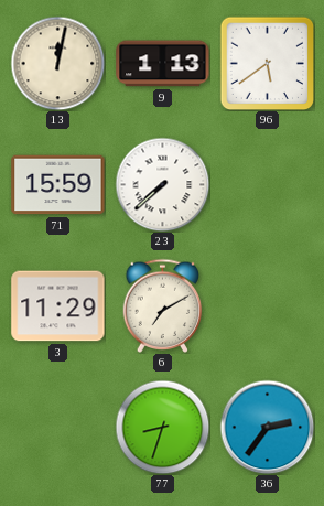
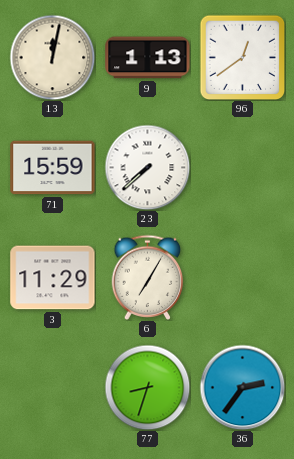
96: 5:39 -> 12:39
6: 7:10 -> 7:05
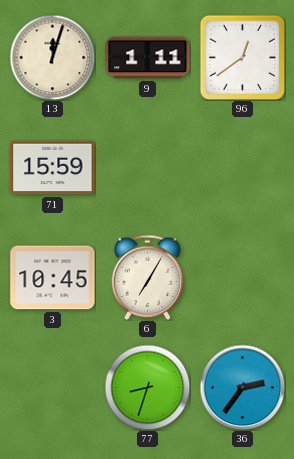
13: 12:02 -> 12:03
9: 1:13 -> 1:11
23: 7:38 -> none
3: 11:29 -> 10:45
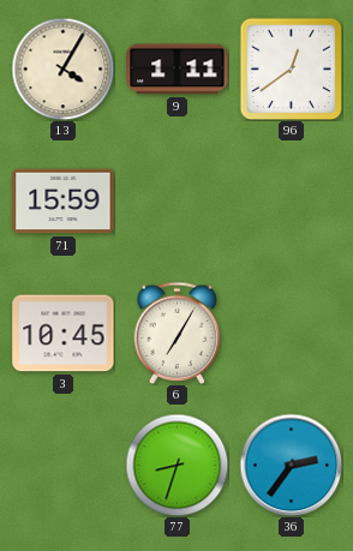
13: 12:03 -> 4:05
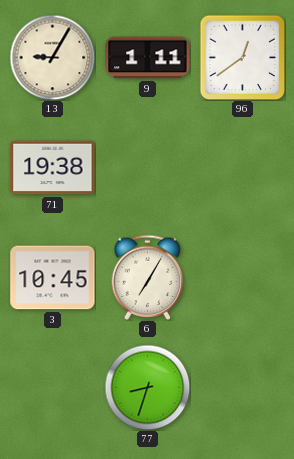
13: 4:05 -> 9:05
71: 15:59 -> 19:38
36: 2:36 -> none
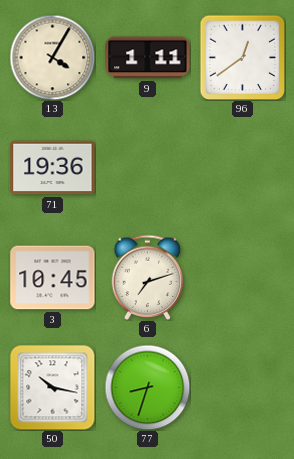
13: 9:05 -> 4:05
71: 19:38 -> 19:36
6: 7:05 -> 7:12
50: none -> 10:17
